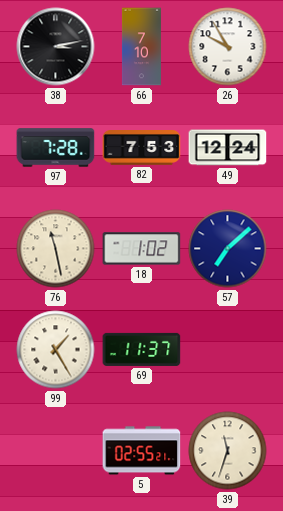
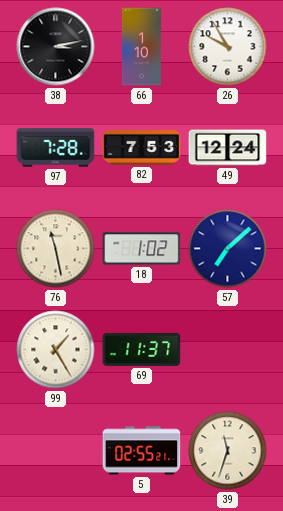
66: 7:10 -> 1:10
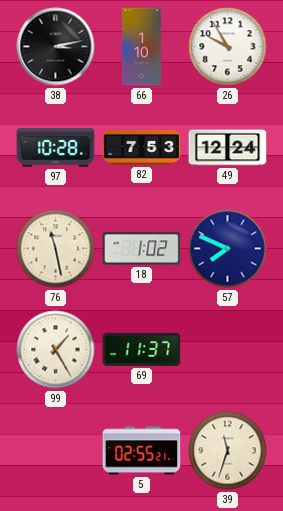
97: 7:28 -> 10:28
57: 7:08 -> 7:49
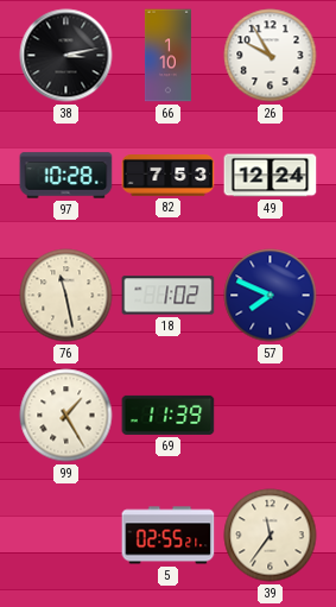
69: 11:37 -> 11:39
39: 11:33 -> 11:36
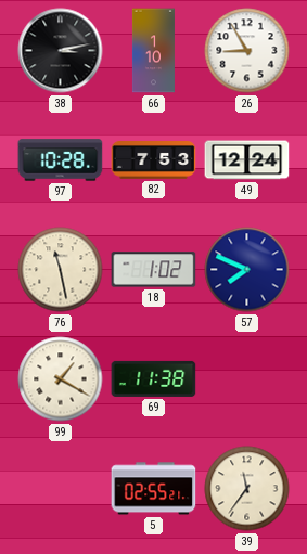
26: 9:55 -> 8:55
99: 1:25 -> 1:20
69: 11:39 -> 11:38
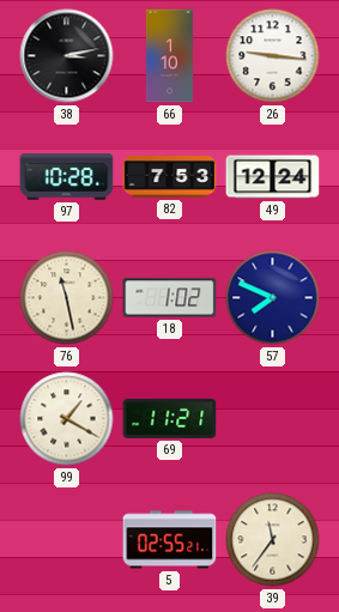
26: 8:55 -> 9:16
69: 11:38 -> 11:21
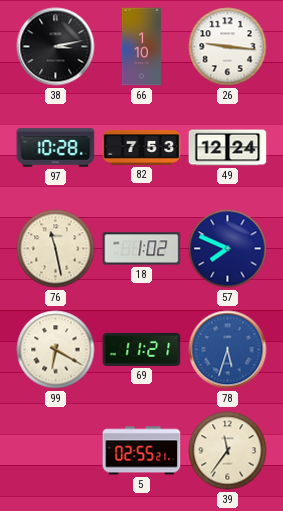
99: 1:20 -> 6:20
78: none -> 5:33
